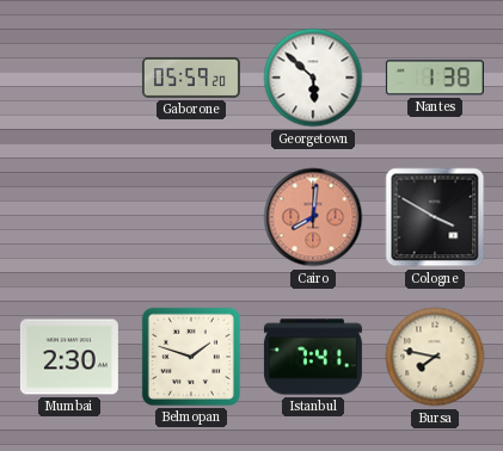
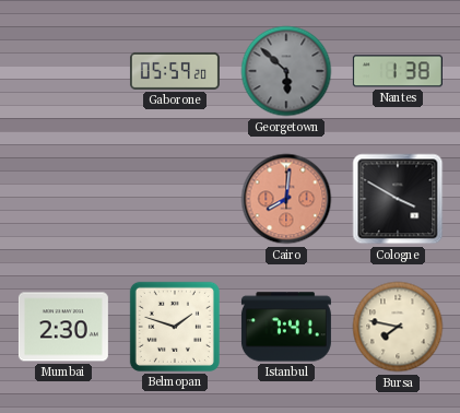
Georgetown dial: white -> grey
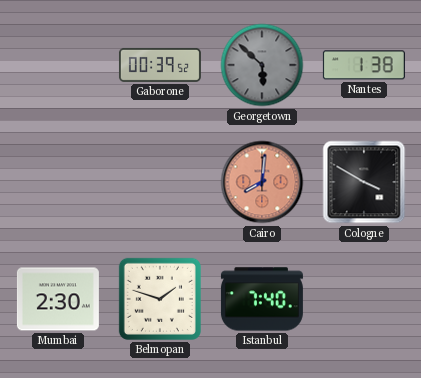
Gaborone: 05:59 -> 00:39
Istanbul: 7:41 -> 7:40
Bursa: 7:47 -> none
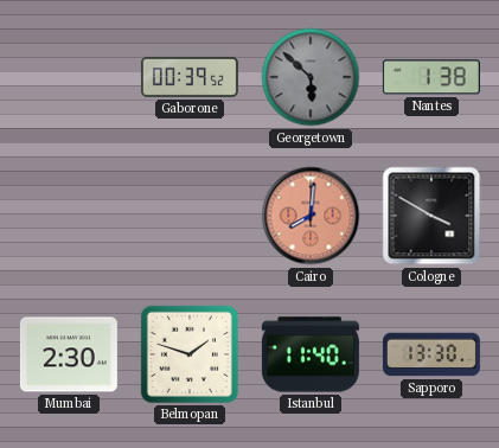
Istanbul: 7:40 -> 11:40
Sapporo: none -> 13:30
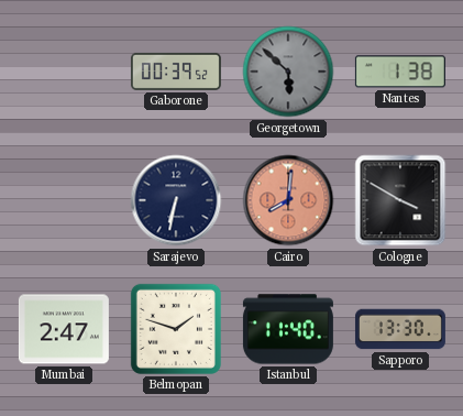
Sarajevo: none -> 6:32
Mumbai: 2:30 -> 2:47
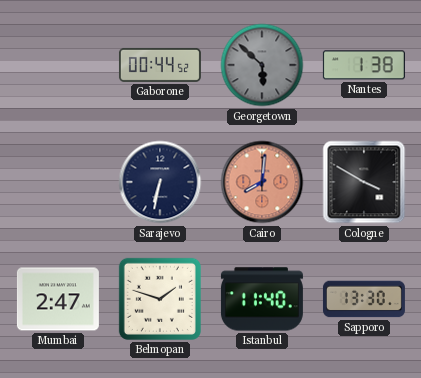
Gaborone: 00:39 -> 00:44
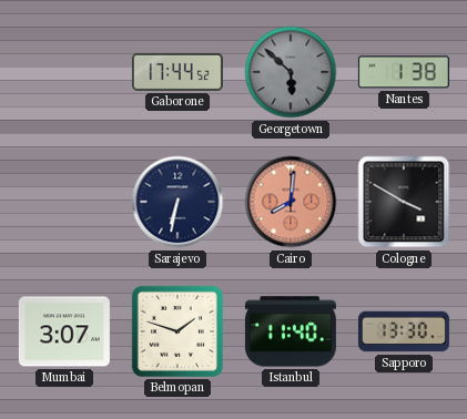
Gaborone: 00:44 -> 17:44
Mumbai: 2:47 -> 3:07
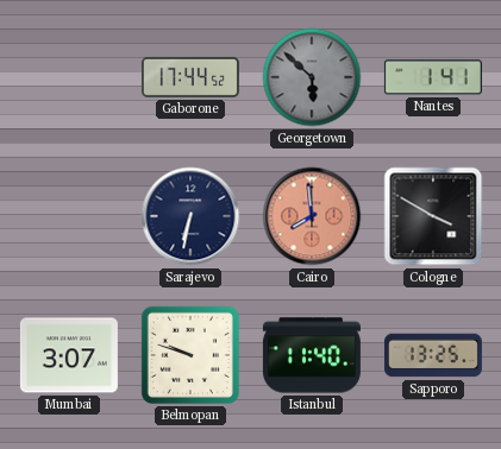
Nantes: 1:38 -> 1:41
Cairo: 8:01 -> 7:59
Belmopan: 1:48 -> 9:48
Sapporo: 13:30 -> 13:25
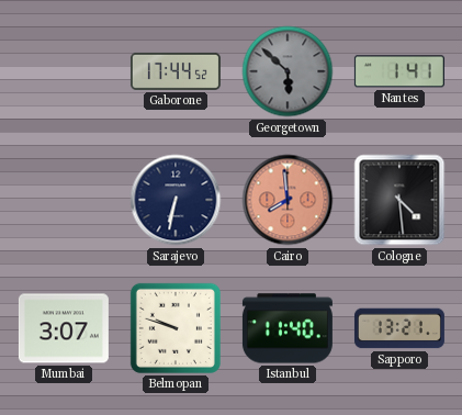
Cologne: 3:50 -> 4:29
Sapporo: 13:25 -> 13:21
